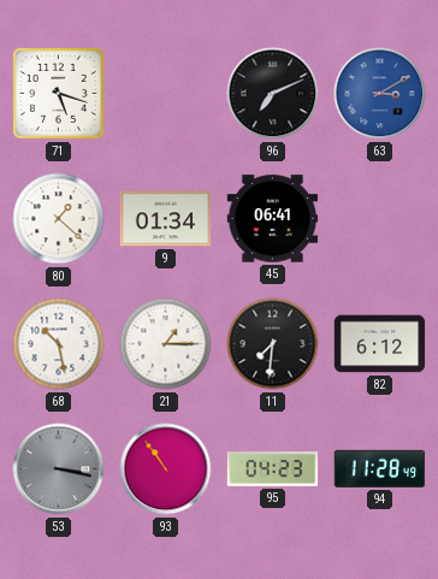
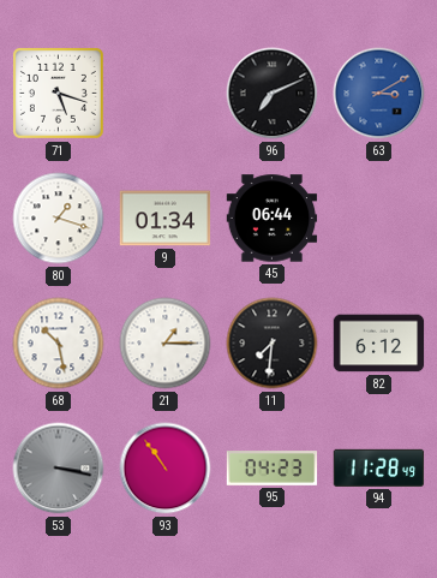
80: 1:22 -> 1:18
45: 06:41 -> 06:44
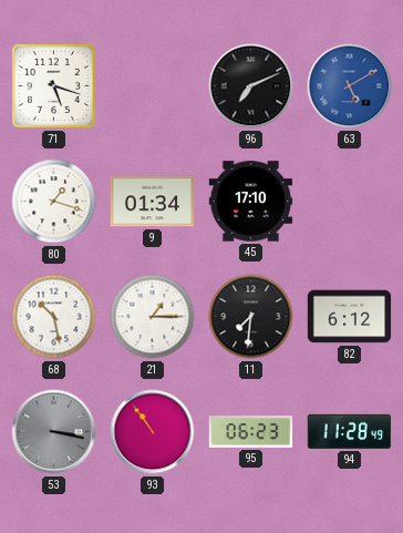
63: 3:10 -> 5:10
45: 06:44 -> 17:10
95: 04:23 -> 06:23
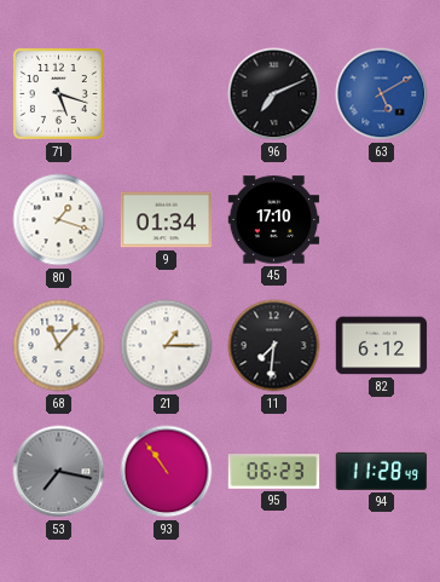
68: 10:28 -> 11:07
53: 3:17 -> 7:17
